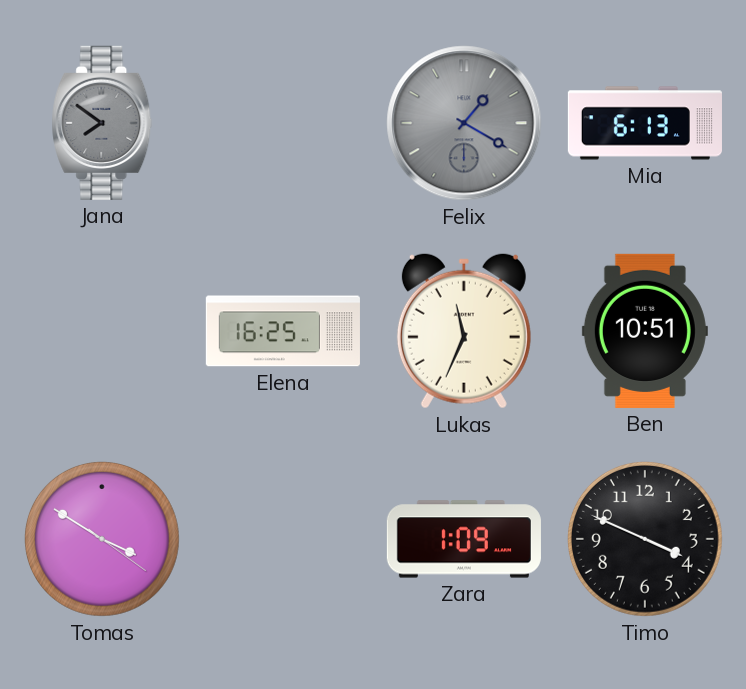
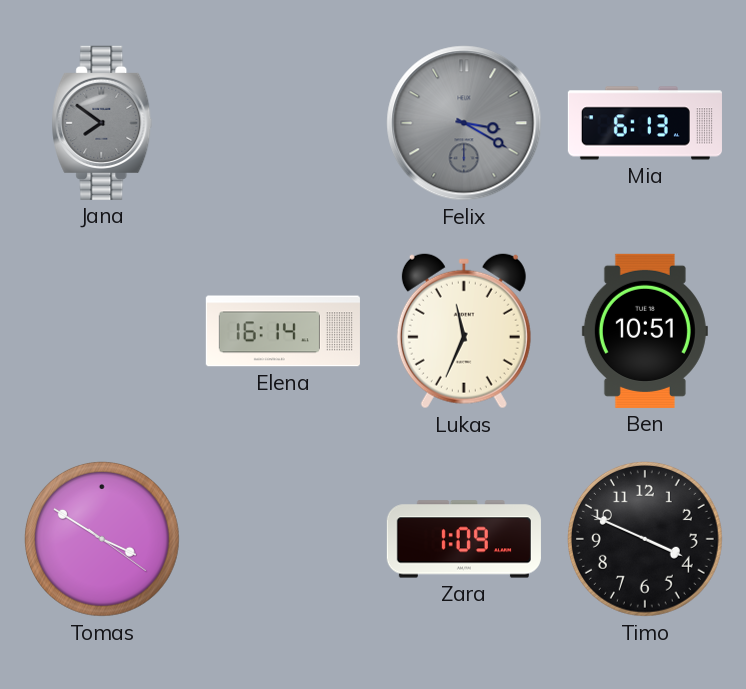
Felix: 1:20 -> 3:20
Elena: 16:25 -> 16:14
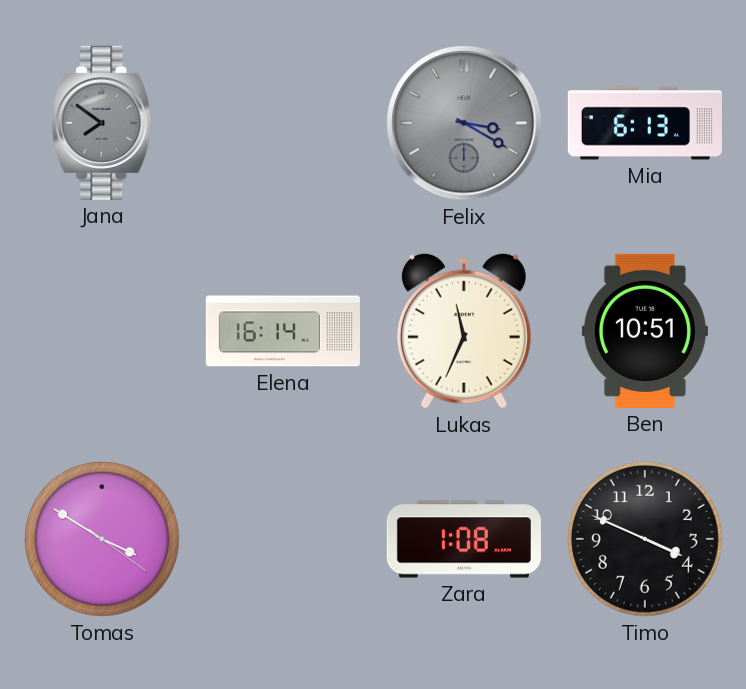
Zara: 1:09 -> 1:08
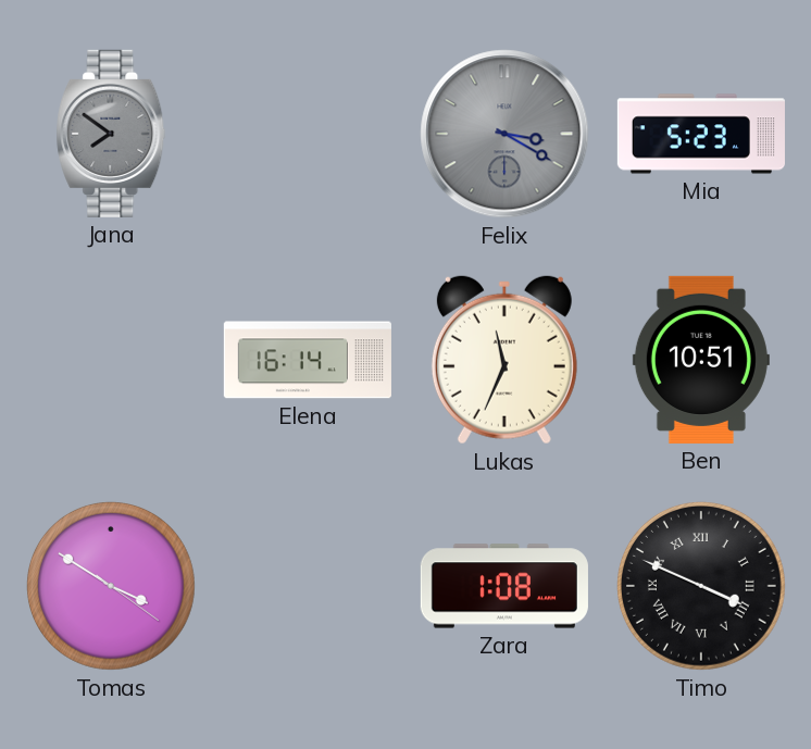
Mia: 6:13 -> 5:23
Timo numerals: Arabic -> Roman
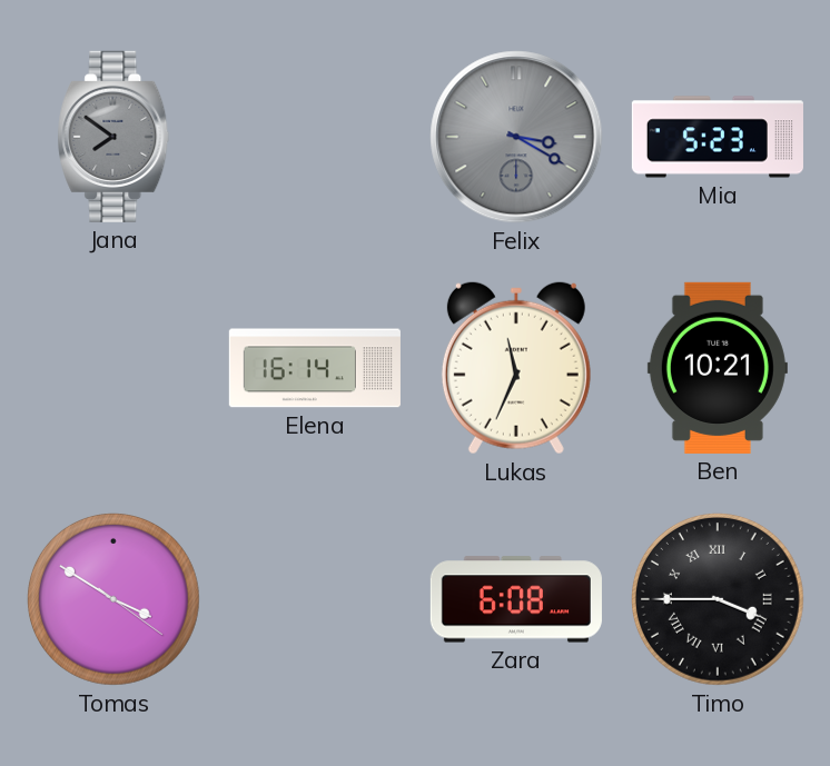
Ben: 10:51 -> 10:21
Zara: 1:08 -> 6:08
Timo: 3:49 -> 3:45
